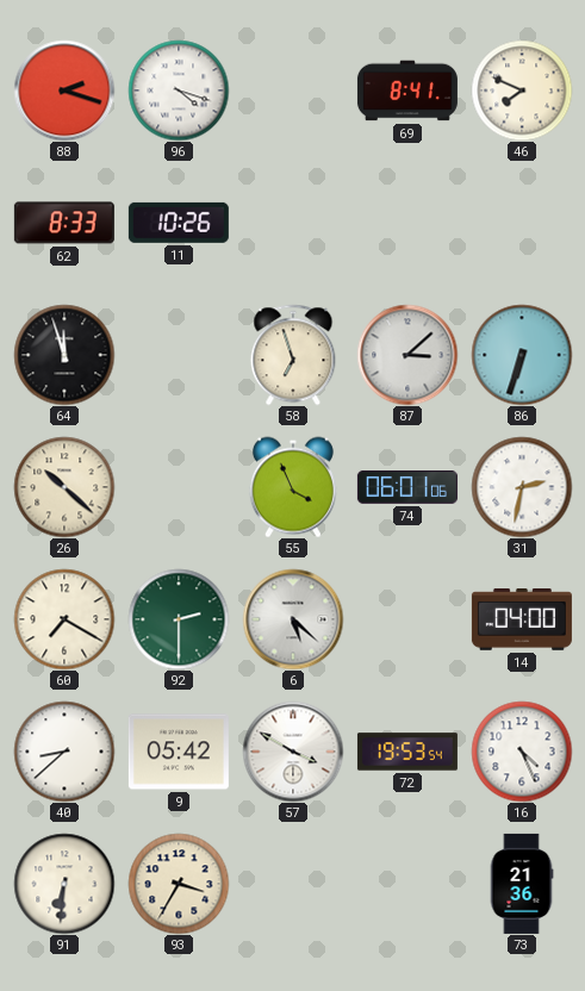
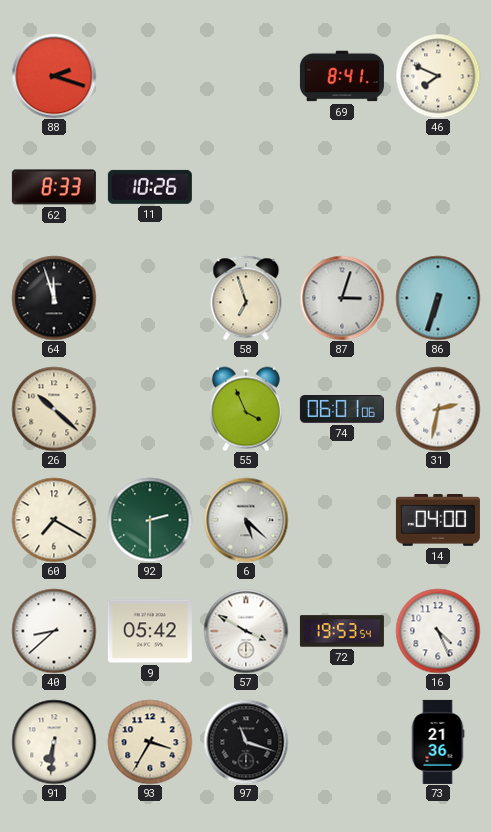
96: 4:18 -> none
87: 3:08 -> 3:03
97: none -> 11:18
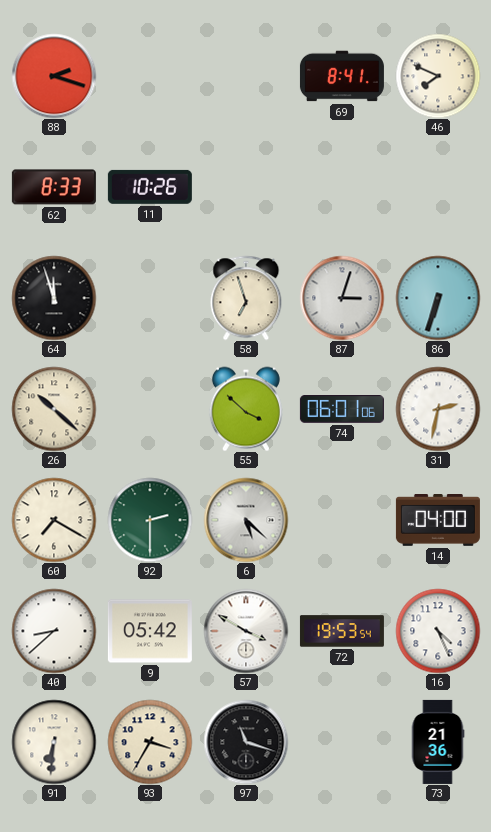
55: 3:56 -> 3:52
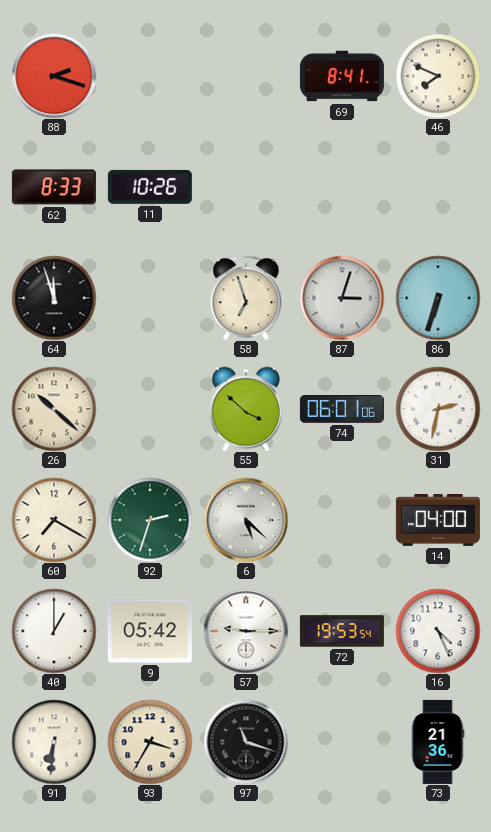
92: 2:30 -> 2:33
40: 8:38 -> 1:00
57: 3:50 -> 9:15
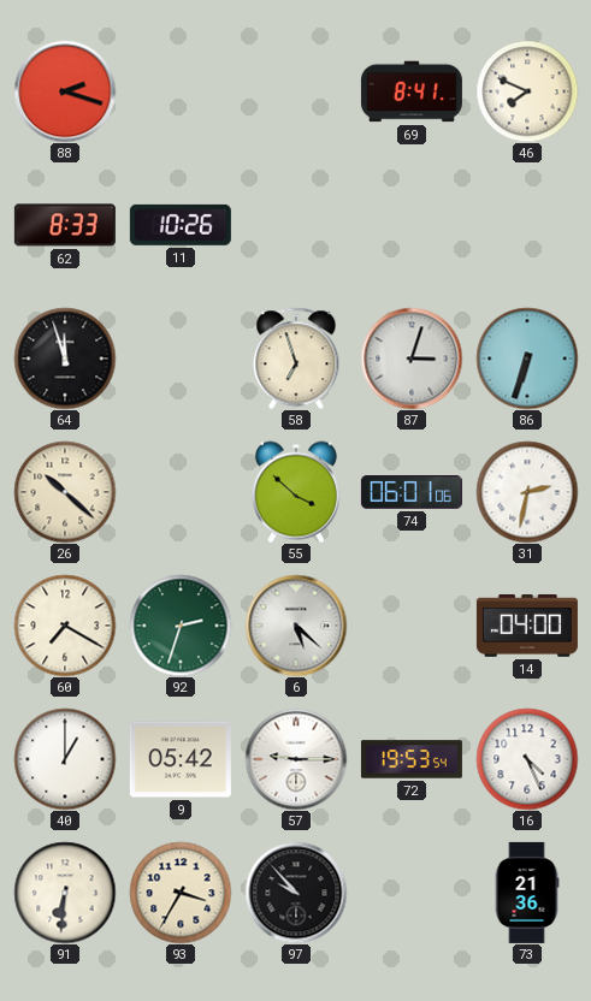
97: 11:18 -> 9:53
